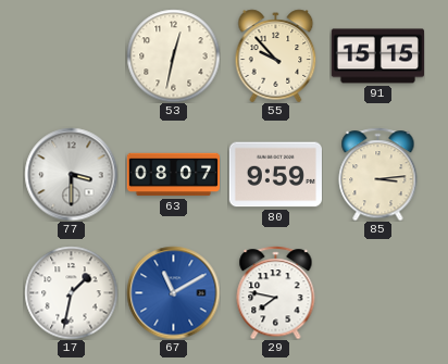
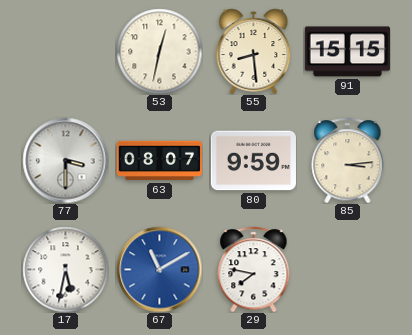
55: 9:53 -> 8:29
17: 1:32 -> 5:32
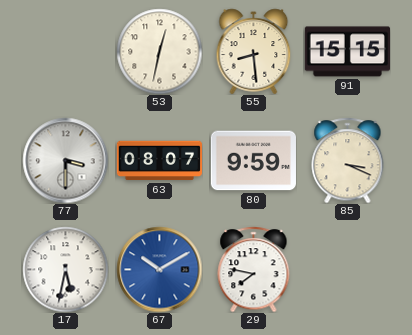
85: 3:14 -> 3:19
67: 11:10 -> 10:10
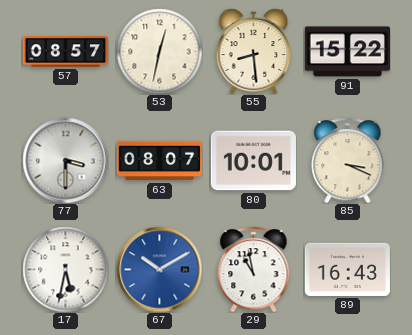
57: none -> 08:57
91: 15:15 -> 15:22
80: 9:59 -> 10:01
29: 7:47 -> 10:58
89: none -> 16:43
